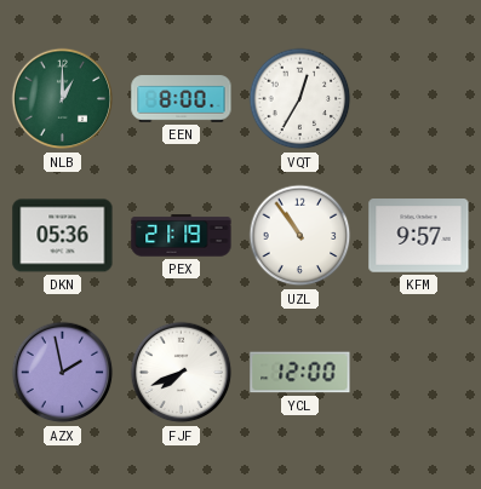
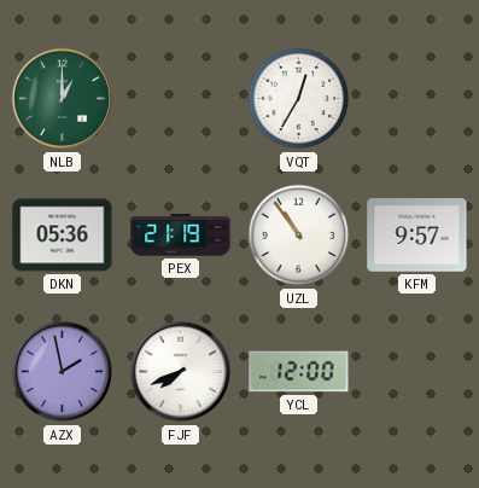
EEN: 8:00 -> none
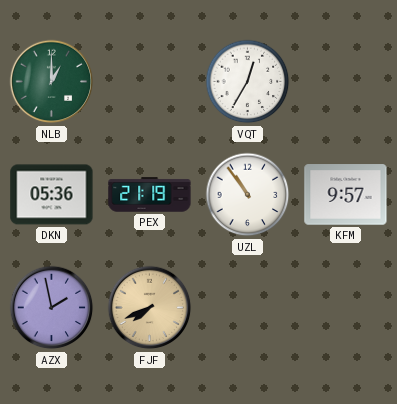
FJF dial: white -> champagne
YCL: 12:00 -> none
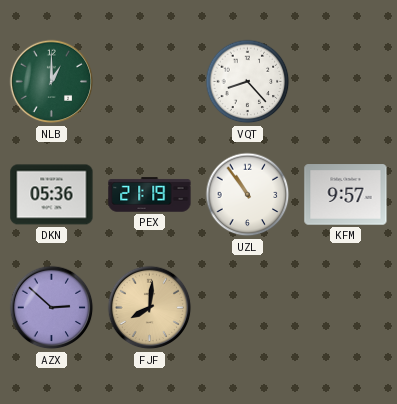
VQT: 12:35 -> 8:23
AZX: 1:58 -> 2:52
FJF: 7:41 -> 8:01
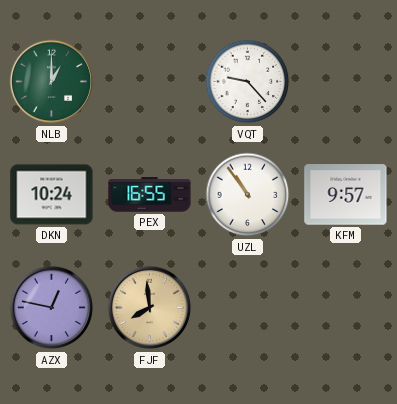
VQT: 8:23 -> 9:23
DKN: 05:36 -> 10:24
PEX: 21:19 -> 16:55
AZX: 2:52 -> 12:47
FJF: 8:01 -> 7:59
